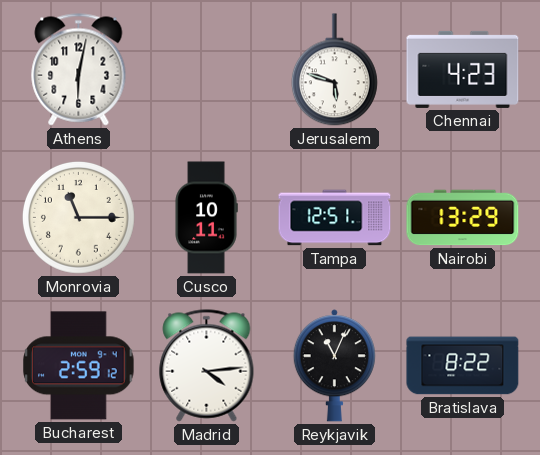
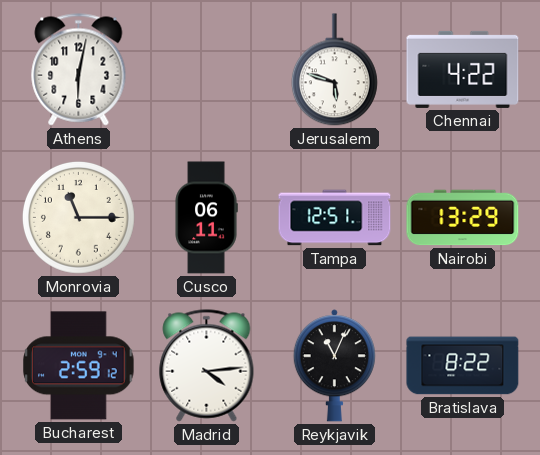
Chennai: 4:23 -> 4:22
Cusco: 10:11 -> 06:11
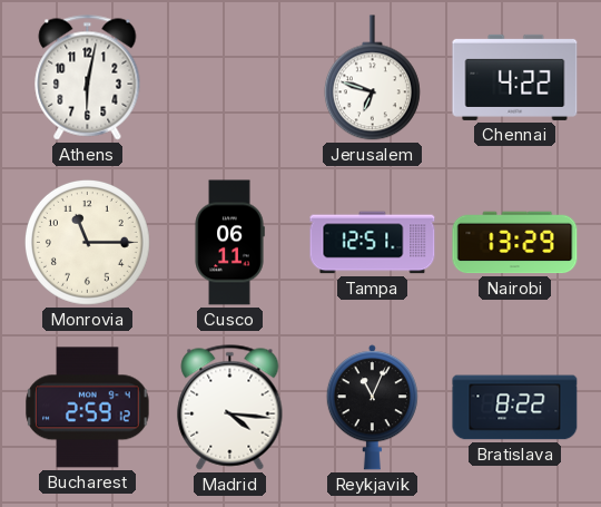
Jerusalem: 5:48 -> 6:48
Madrid: 4:14 -> 4:16
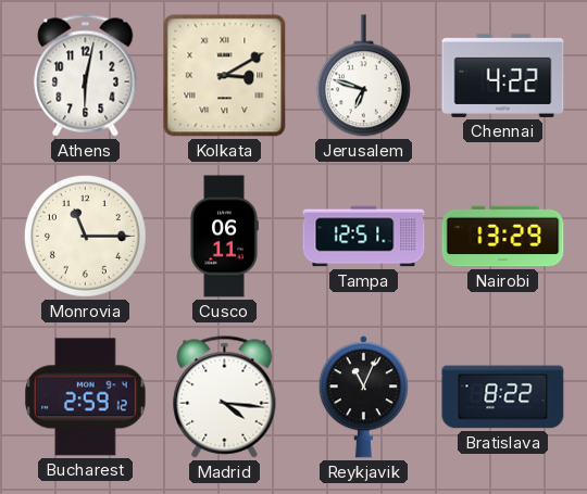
Kolkata: none -> 3:10
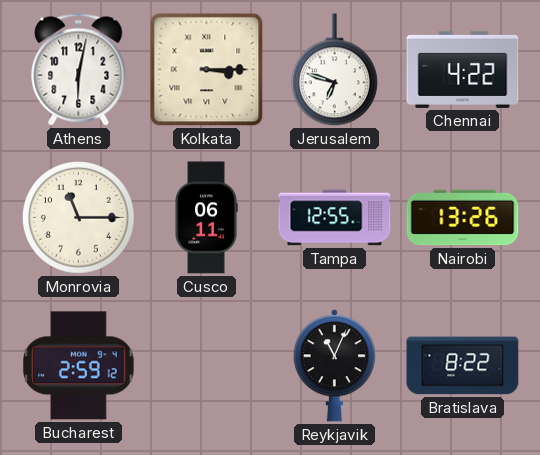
Kolkata: 3:10 -> 3:15
Tampa: 12:51 -> 12:55
Nairobi: 13:29 -> 13:26
Madrid: 4:16 -> none
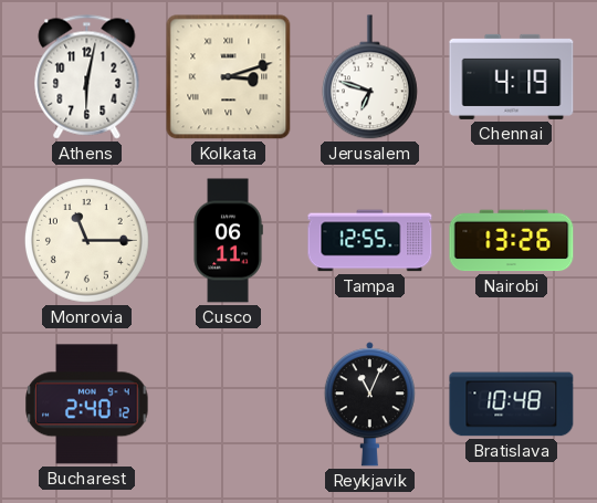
Kolkata: 3:15 -> 3:12
Chennai: 4:22 -> 4:19
Bucharest: 2:59 -> 2:40
Bratislava: 8:22 -> 10:48
